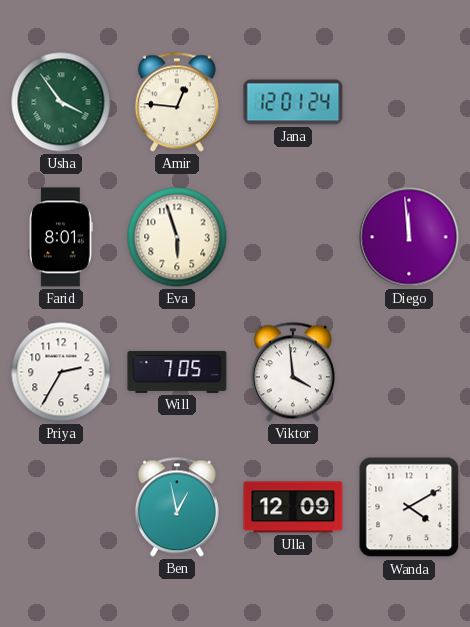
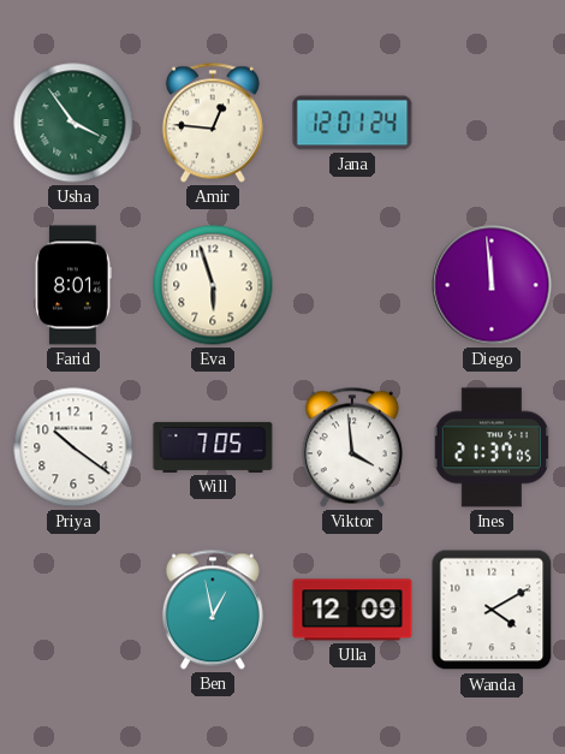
Priya: 2:35 -> 10:21
Ines: none -> 21:37
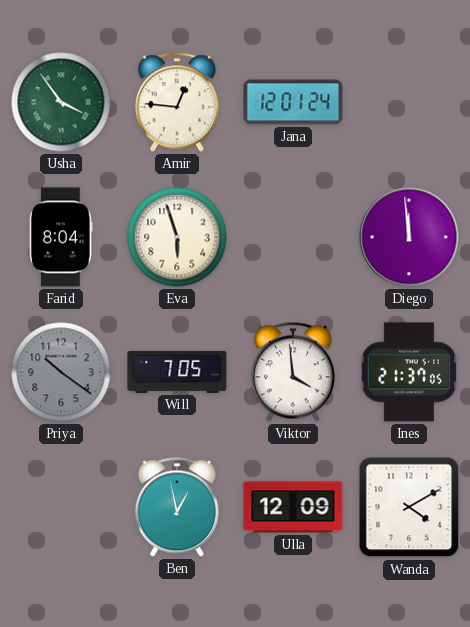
Farid: 8:01 -> 8:04
Priya dial: white -> grey
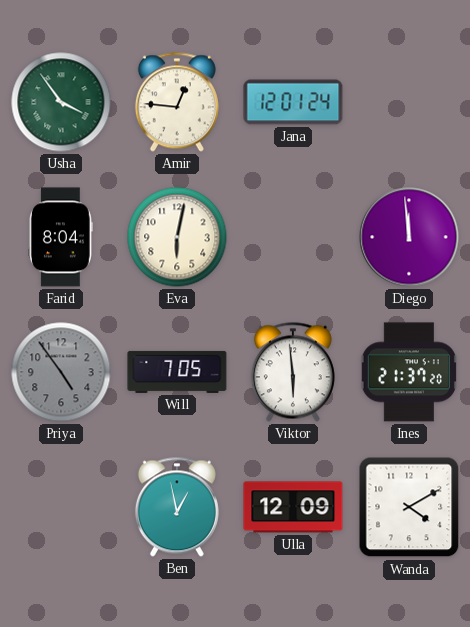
Eva: 5:57 -> 6:02
Priya: 10:21 -> 4:54
Viktor: 3:59 -> 5:59
Ines: 21:37:05 -> 21:37:20
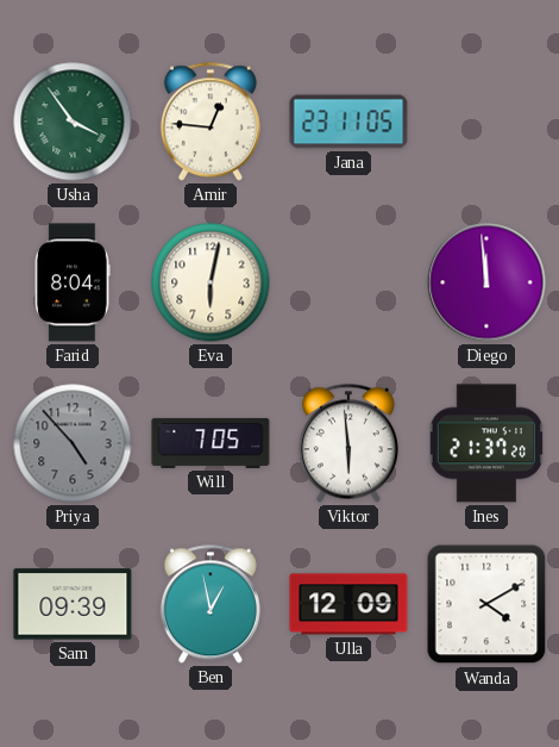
Jana: 12:01 -> 23:11
Priya: 4:54 -> 4:53
Sam: none -> 09:39
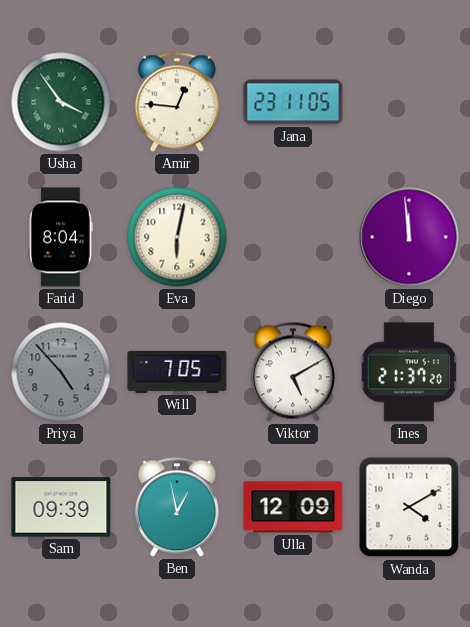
Viktor: 5:59 -> 5:10
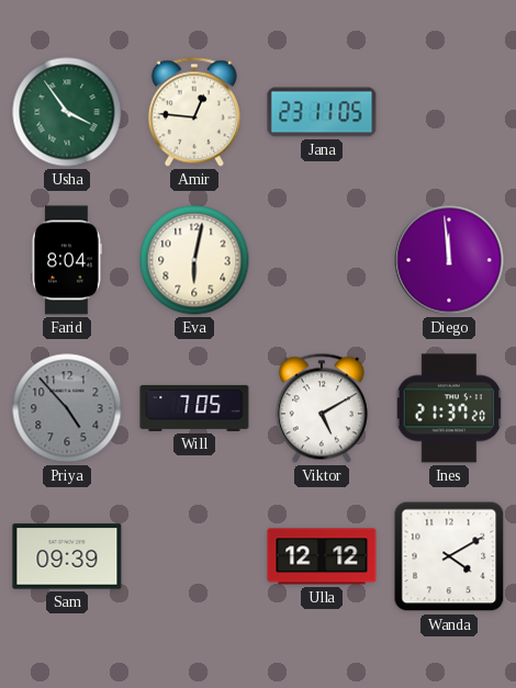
Ben: 12:58 -> none
Ulla: 12:09 -> 12:12
